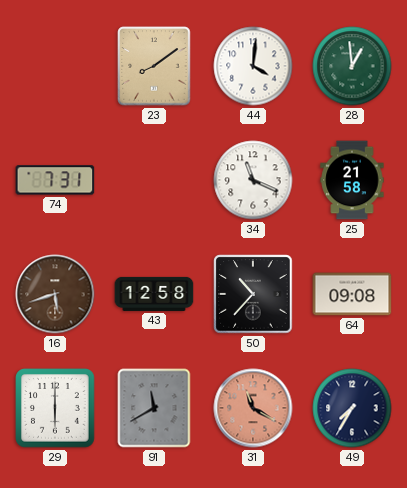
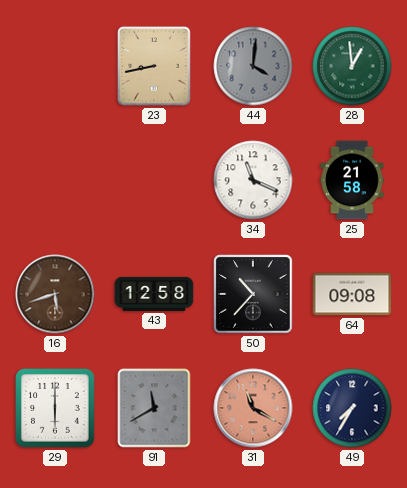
23: 8:09 -> 8:43
44 dial: white -> grey
74: 7:31 -> none
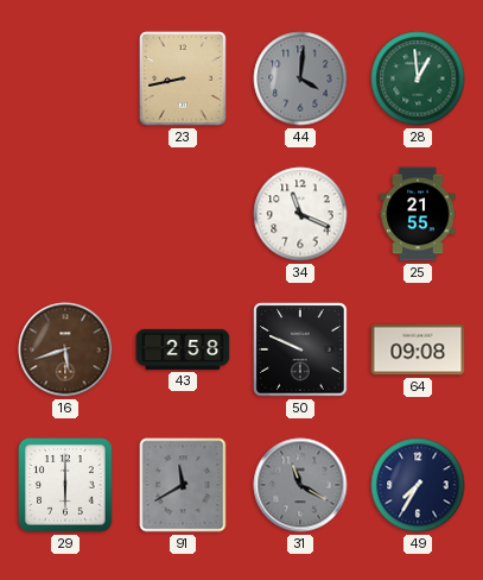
25: 21:58 -> 21:55
43: 12:58 -> 2:58
50: 10:37 -> 9:49
31 dial: salmon -> grey
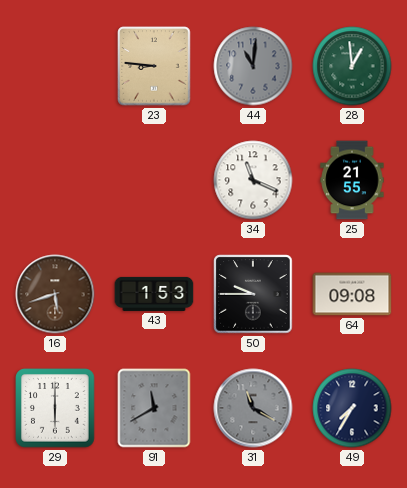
23: 8:43 -> 8:46
44: 4:01 -> 11:01
43: 2:58 -> 1:53
50: 9:49 -> 9:45
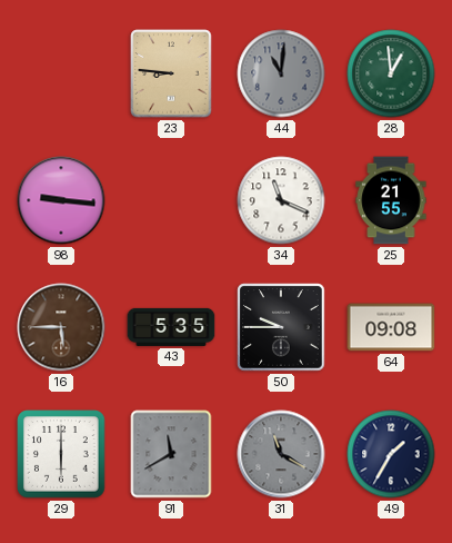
98: none -> 9:16
16: 5:42 -> 5:45
43: 1:53 -> 5:35
49: 7:35 -> 1:35
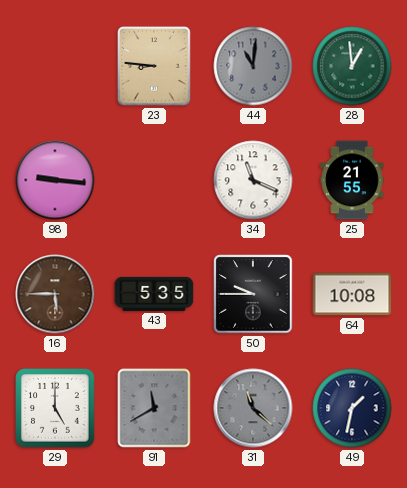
64: 09:08 -> 10:08
29: 6:00 -> 5:00
31: 11:20 -> 11:22
49: 1:35 -> 1:32
